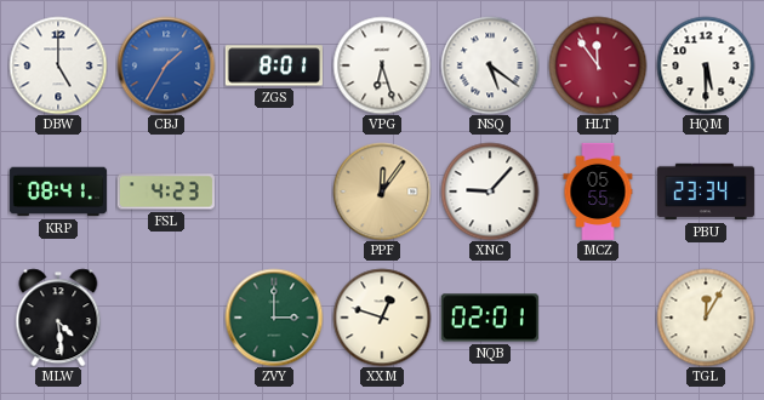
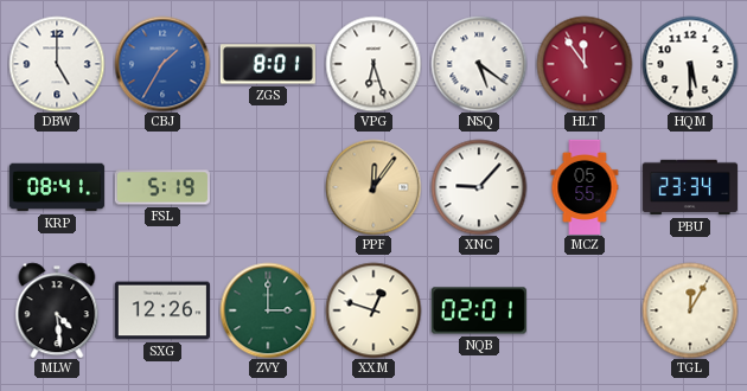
FSL: 4:23 -> 5:19
SXG: none -> 12:26
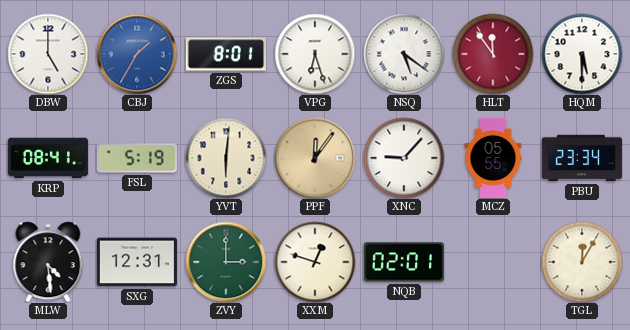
YVT: none -> 6:01
SXG: 12:26 -> 12:31
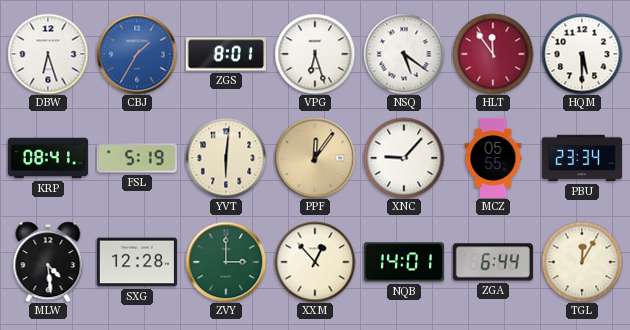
DBW: 5:00 -> 6:27
SXG: 12:31 -> 12:28
XXM: 12:48 -> 12:53
NQB: 02:01 -> 14:01
ZGA: none -> 6:44
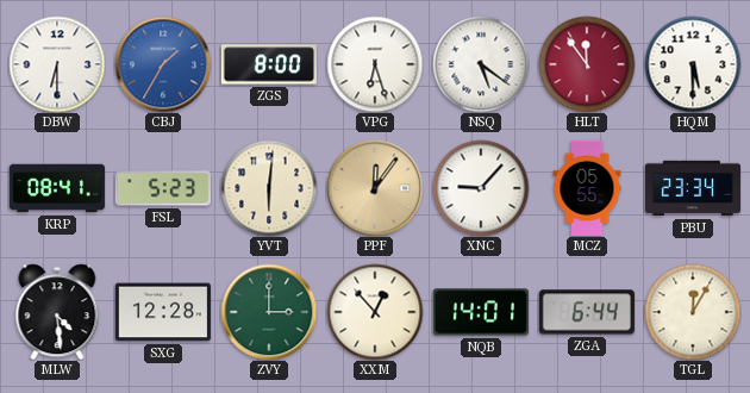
DBW: 6:27 -> 6:30
ZGS: 8:01 -> 8:00
FSL: 5:19 -> 5:23
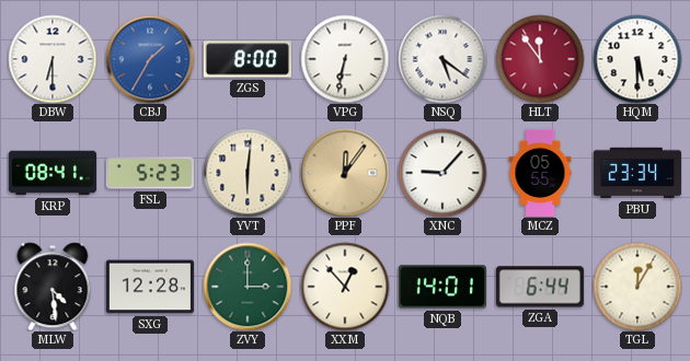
VPG: 6:27 -> 6:32
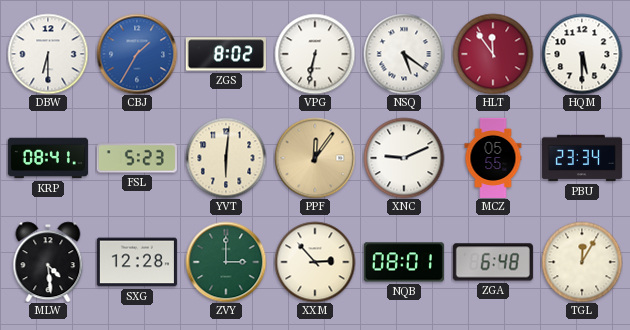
ZGS: 8:00 -> 8:02
XNC: 9:07 -> 9:11
XXM: 12:53 -> 2:53
NQB: 14:01 -> 08:01
ZGA: 6:44 -> 6:48
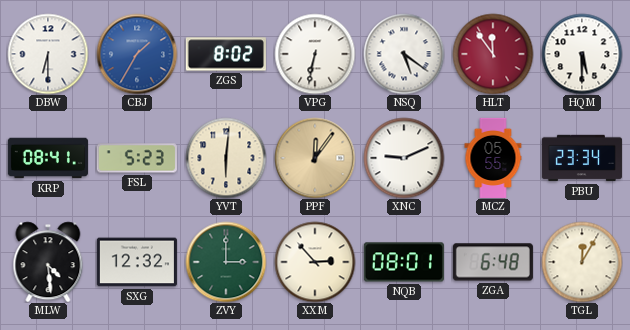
SXG: 12:28 -> 12:32
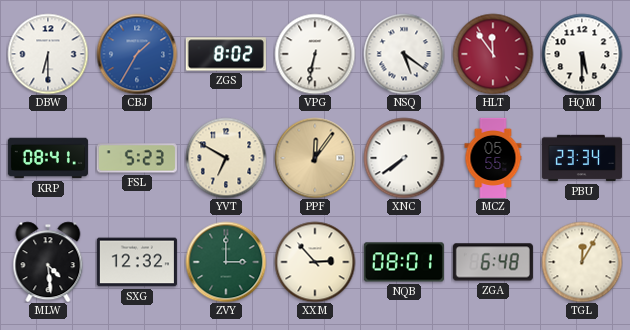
YVT: 6:01 -> 6:50
XNC: 9:11 -> 7:39
